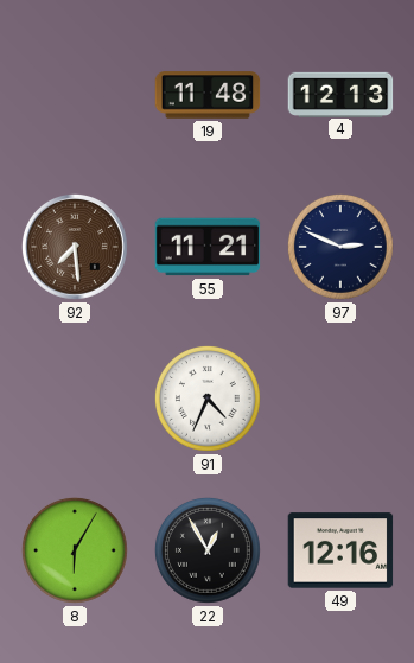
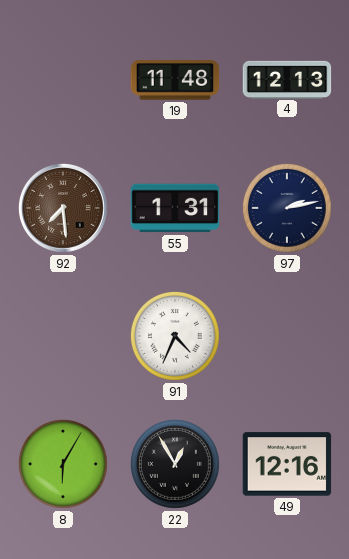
55: 11:21 -> 1:31
97: 2:49 -> 2:13
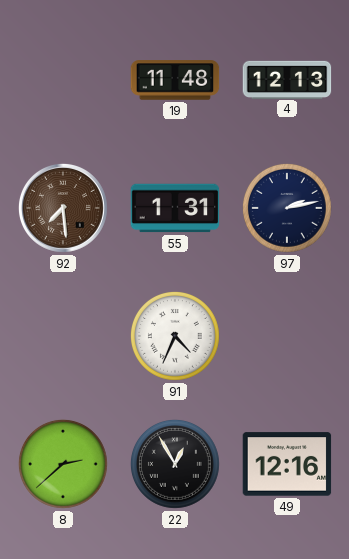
8: 6:05 -> 2:38
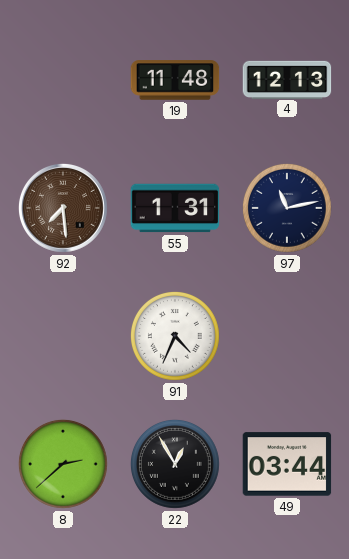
97: 2:13 -> 11:13
49: 12:16 -> 03:44
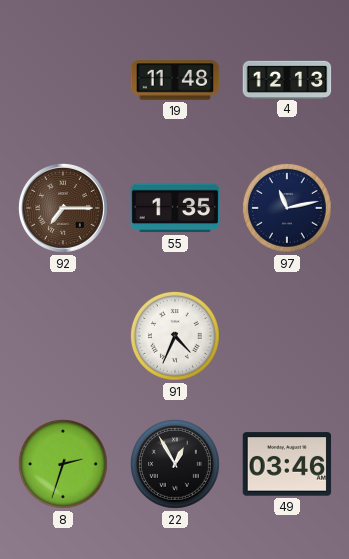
92: 7:29 -> 7:15
55: 1:31 -> 1:35
8: 2:38 -> 2:33
49: 03:44 -> 03:46
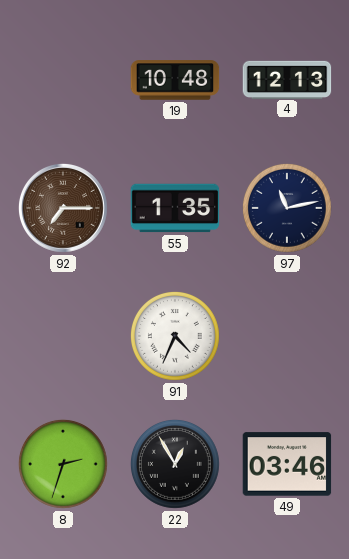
19: 11:48 -> 10:48
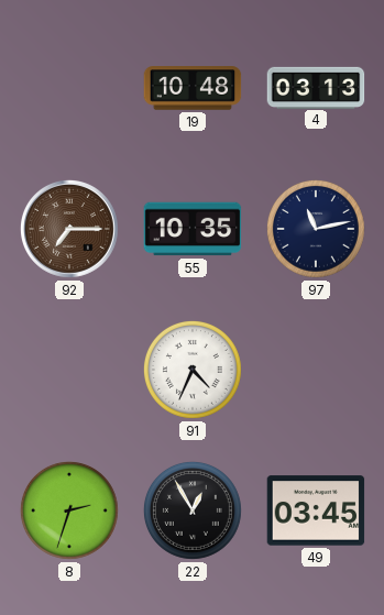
4: 12:13 -> 03:13
55: 1:35 -> 10:35
49: 03:46 -> 03:45
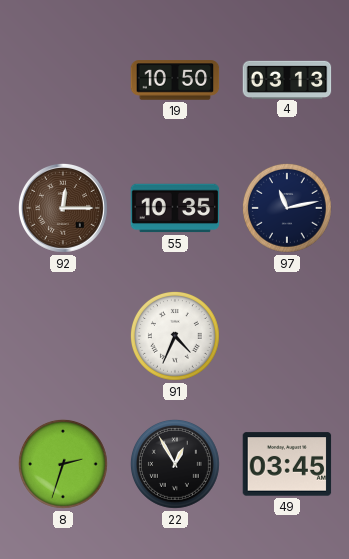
19: 10:48 -> 10:50
92: 7:15 -> 12:15
